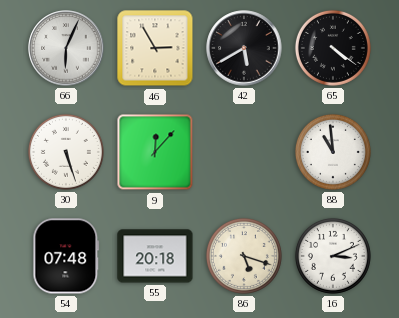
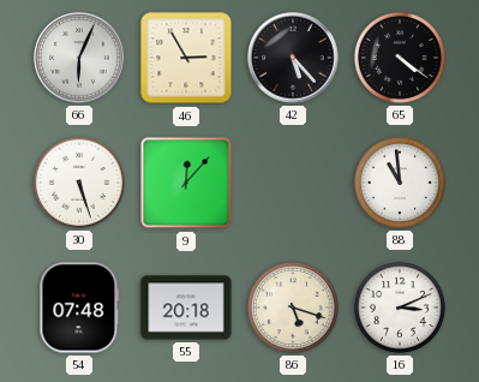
42: 5:40 -> 5:23
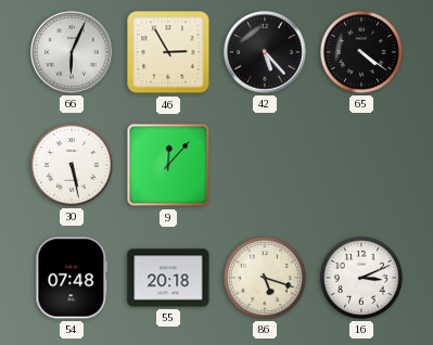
30: 5:27 -> 5:28
88: 10:59 -> none
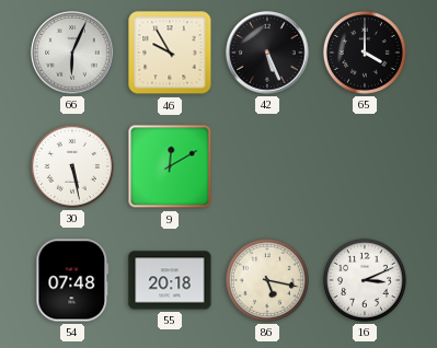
46: 2:55 -> 9:55
42: 5:23 -> 5:26
65: 4:21 -> 4:00
9: 12:07 -> 12:10
86: 5:18 -> 5:17
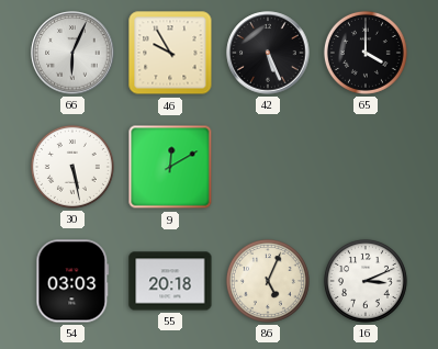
54: 07:48 -> 03:03
86: 5:17 -> 5:04
